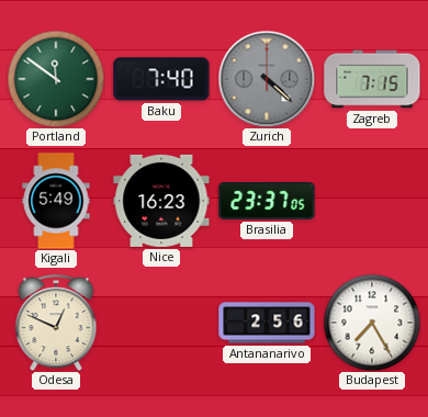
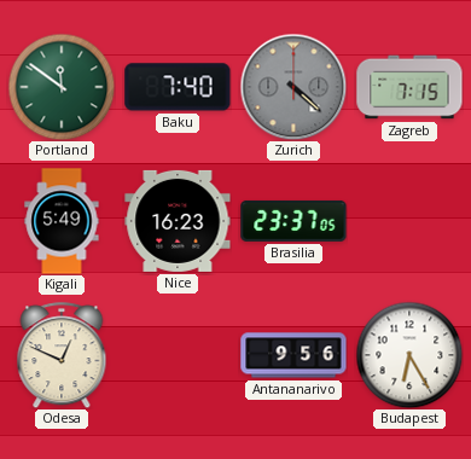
Antananarivo: 2:56 -> 9:56
Budapest: 7:25 -> 6:25
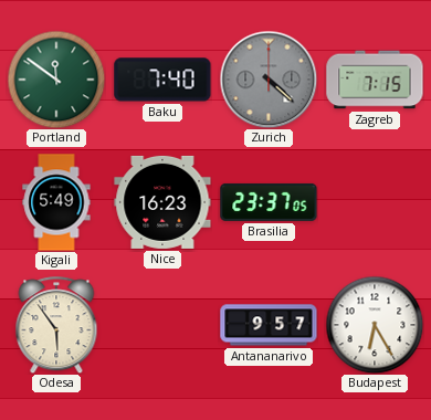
Odesa: 12:49 -> 5:54
Antananarivo: 9:56 -> 9:57
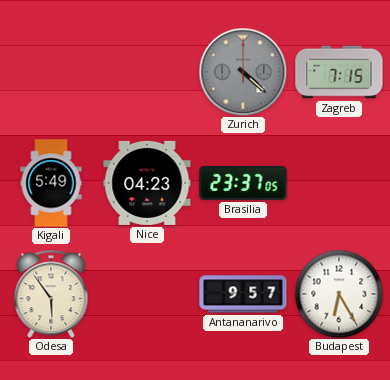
Portland: 11:51 -> none
Baku: 7:40 -> none
Nice: 16:23 -> 04:23
